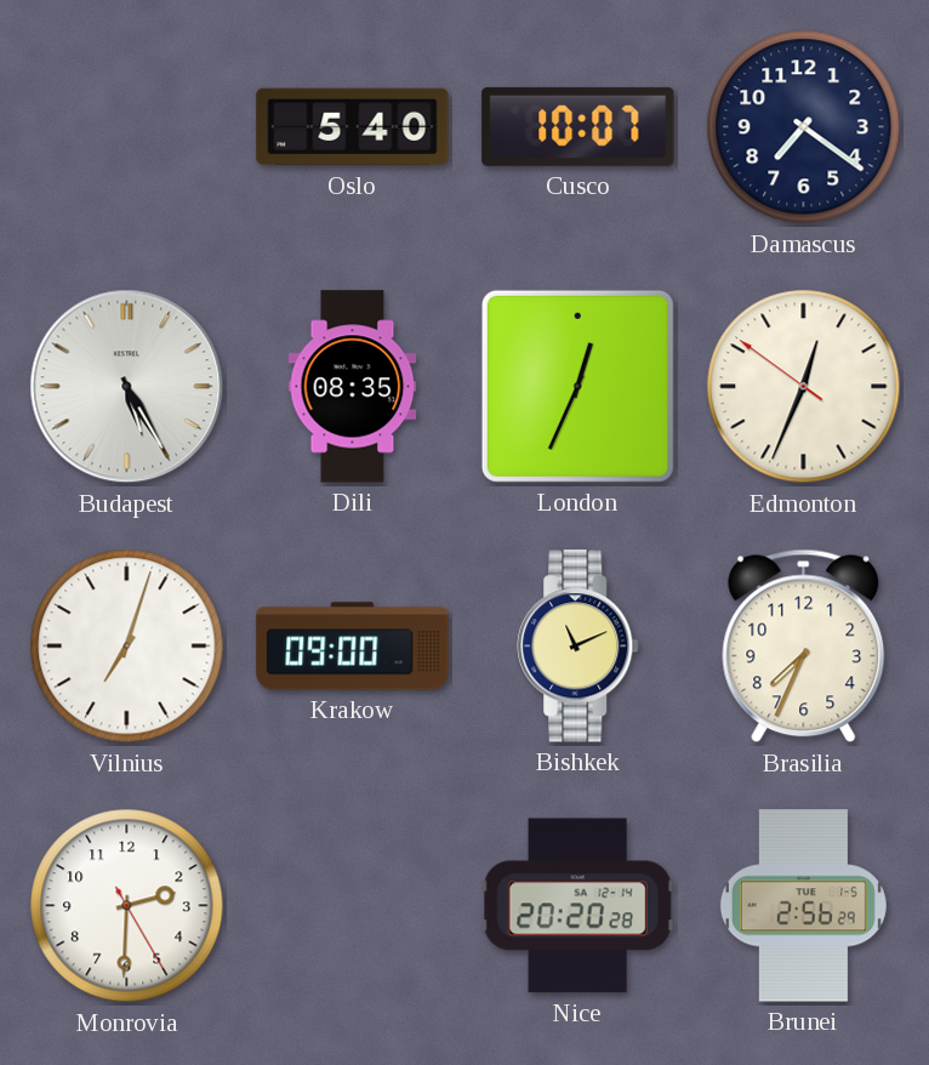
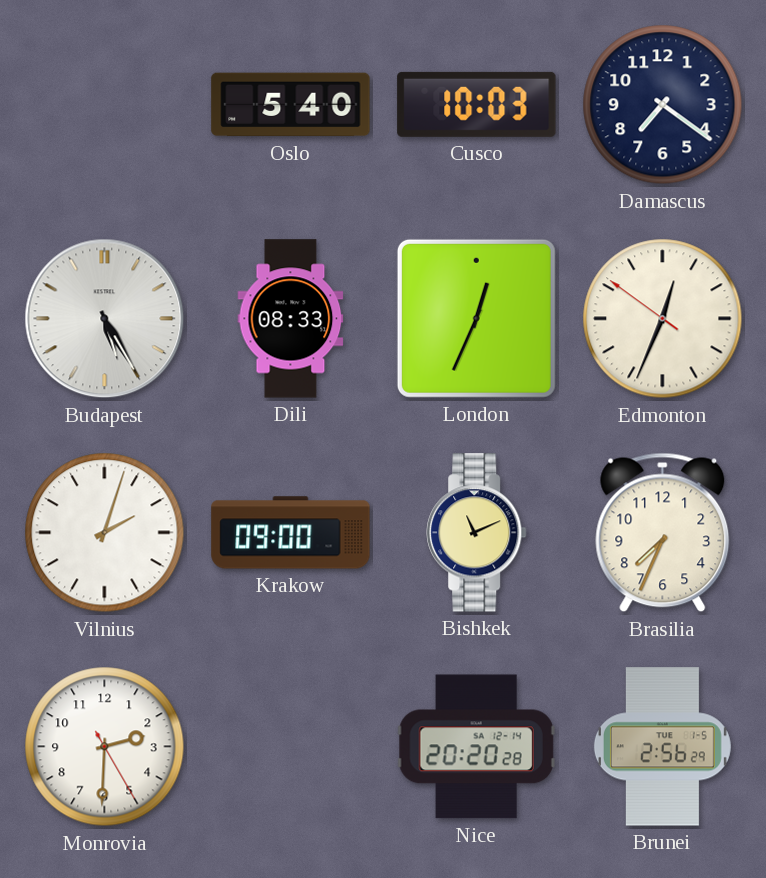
Cusco: 10:07 -> 10:03
Dili: 08:35 -> 08:33
Vilnius: 7:03 -> 2:03
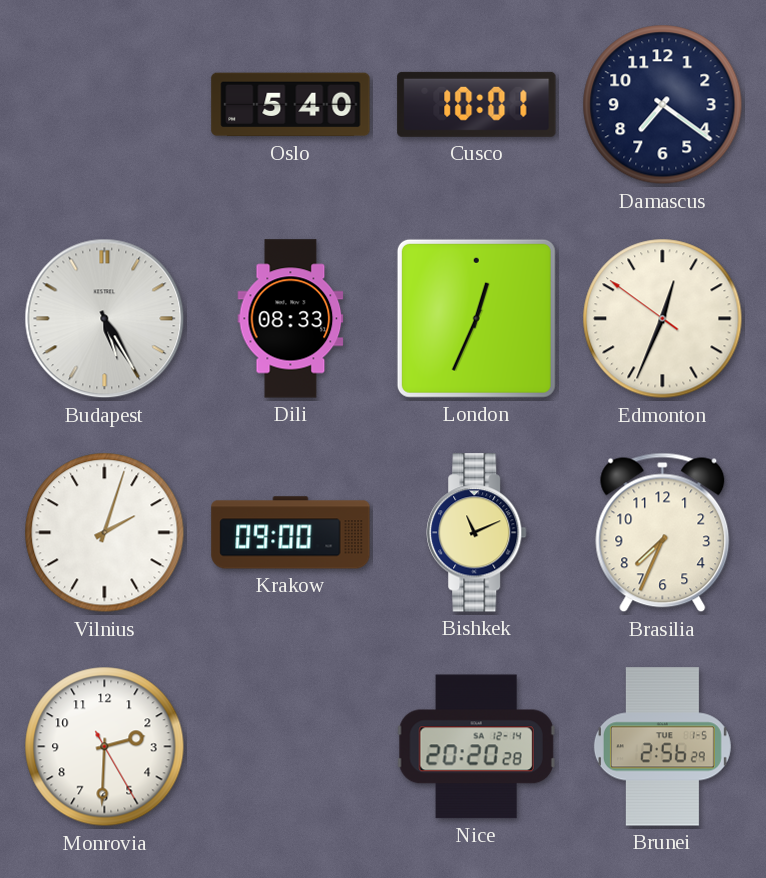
Cusco: 10:03 -> 10:01
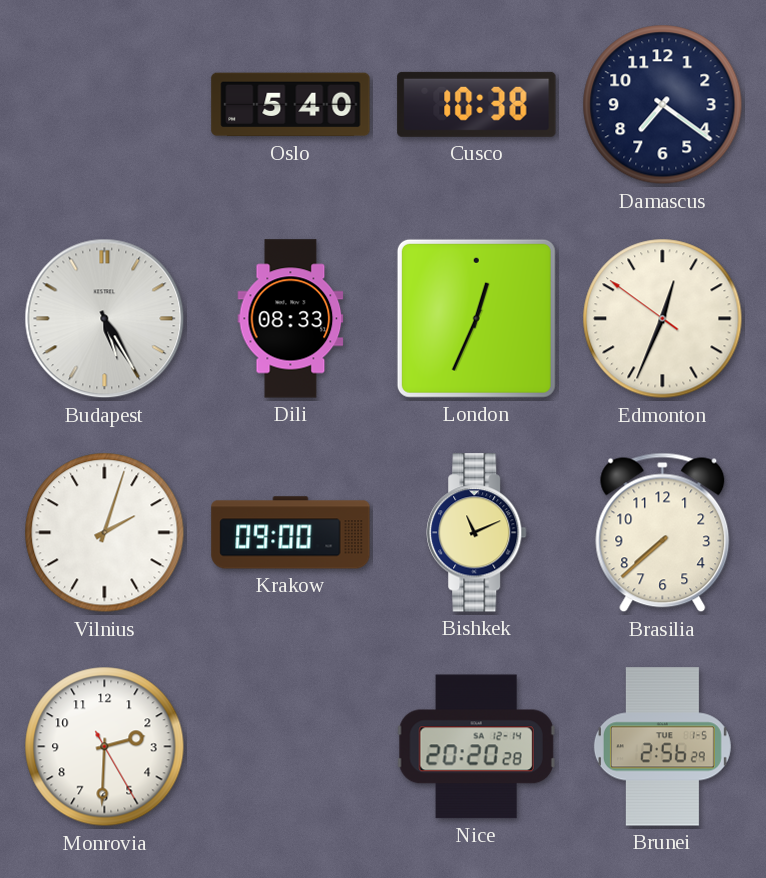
Cusco: 10:01 -> 10:38
Brasilia: 7:34 -> 7:38
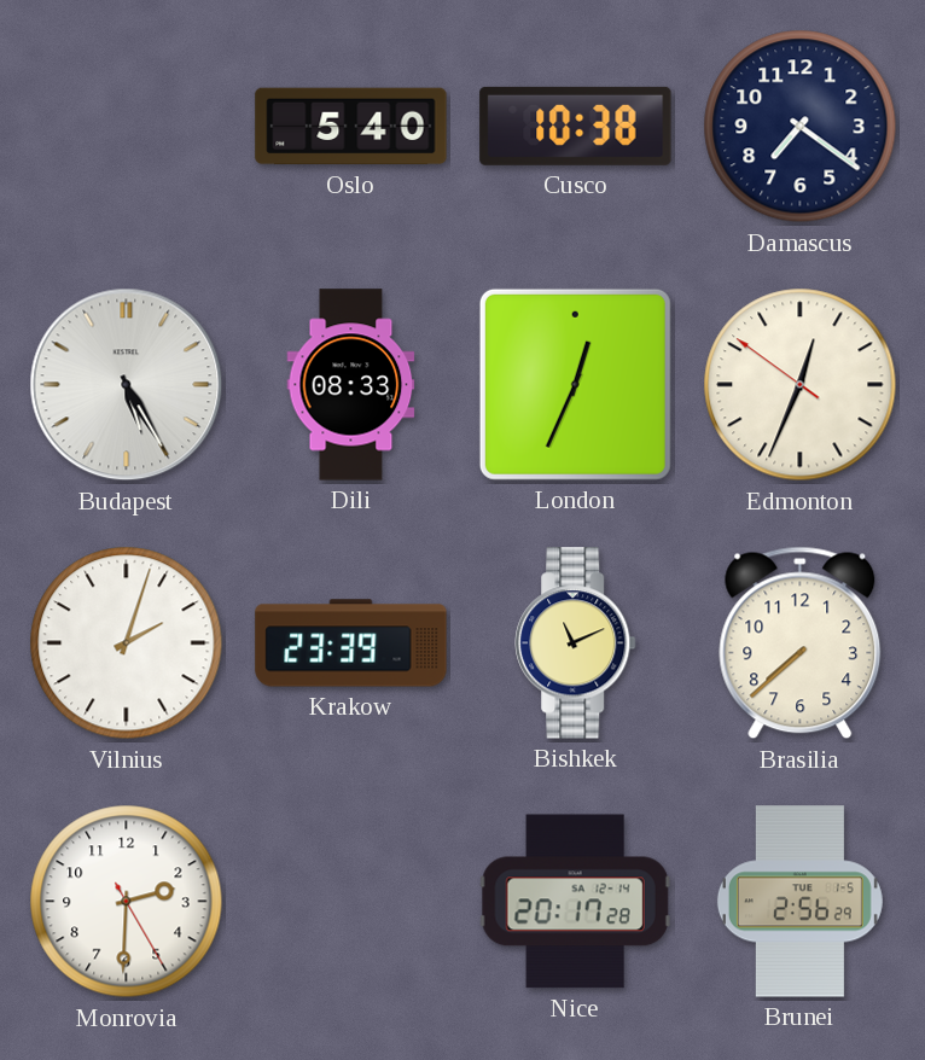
Krakow: 09:00 -> 23:39
Nice: 20:20 -> 20:17
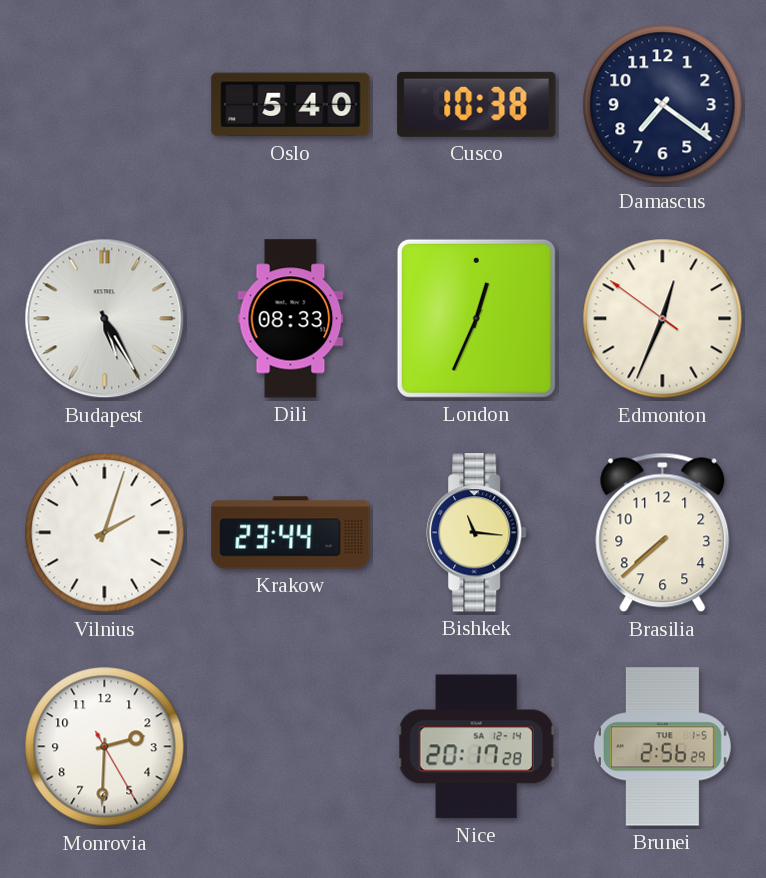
Krakow: 23:39 -> 23:44
Bishkek: 11:11 -> 11:16
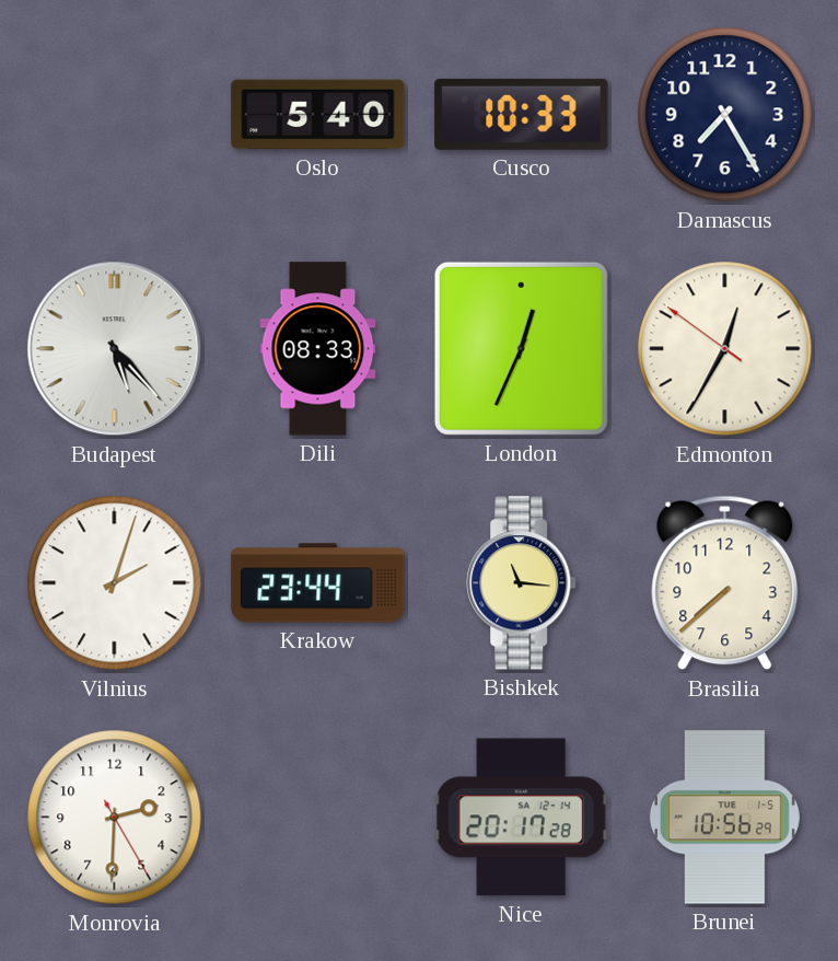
Cusco: 10:38 -> 10:33
Damascus: 7:21 -> 7:25
Budapest: 5:25 -> 5:23
Edmonton: 12:33 -> 12:34
Brunei: 2:56 -> 10:56
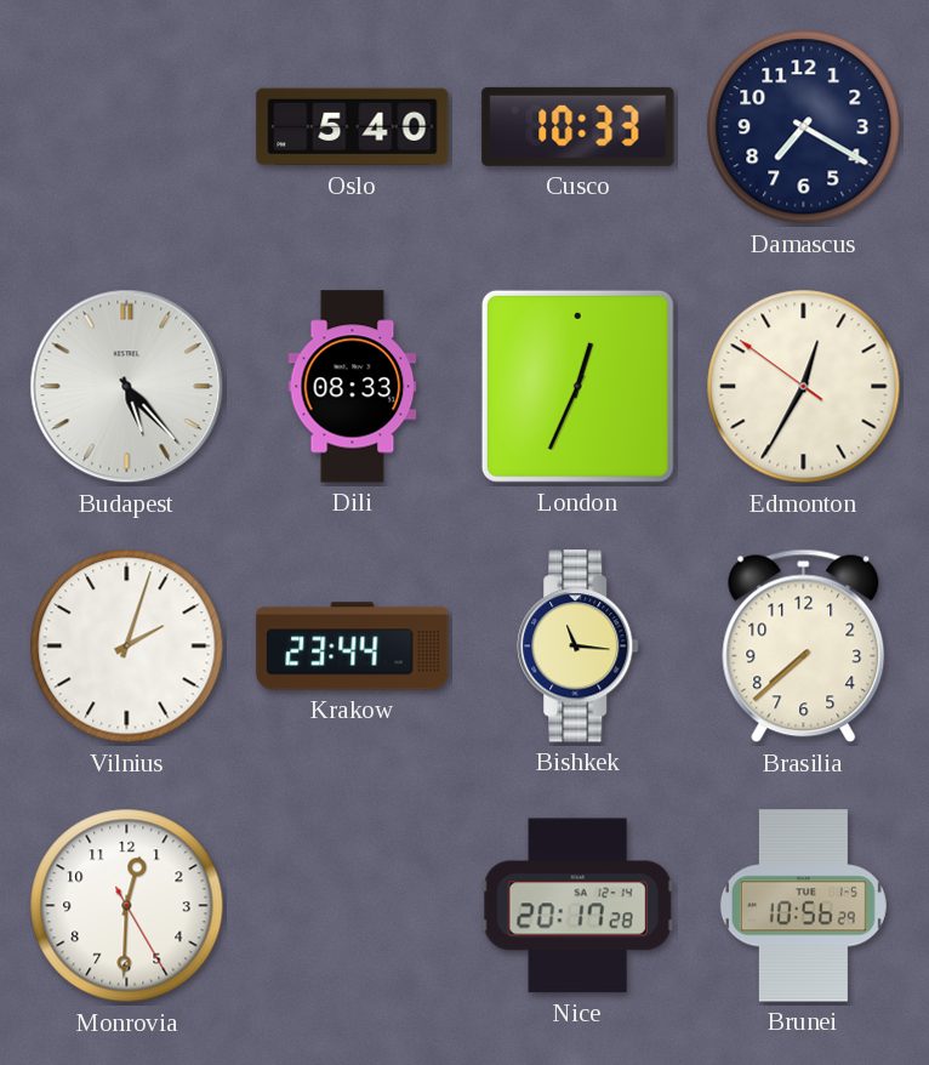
Damascus: 7:25 -> 7:20
Monrovia: 2:30 -> 12:30
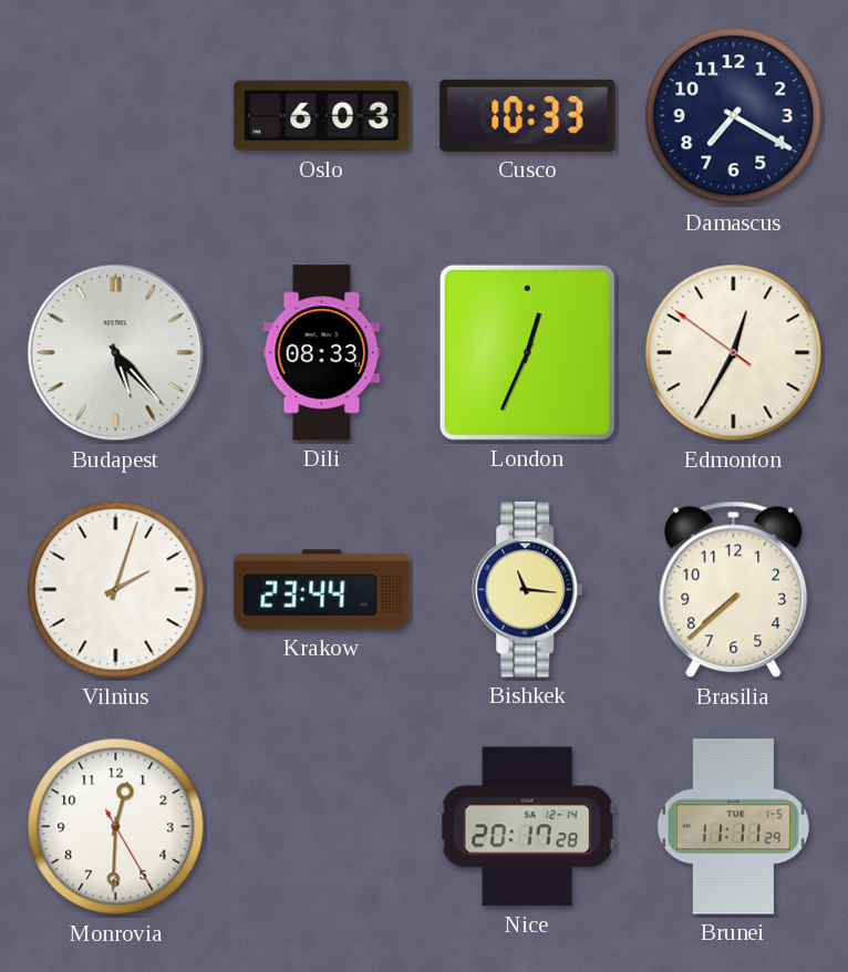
Oslo: 5:40 -> 6:03
Brunei: 10:56 -> 11:11
